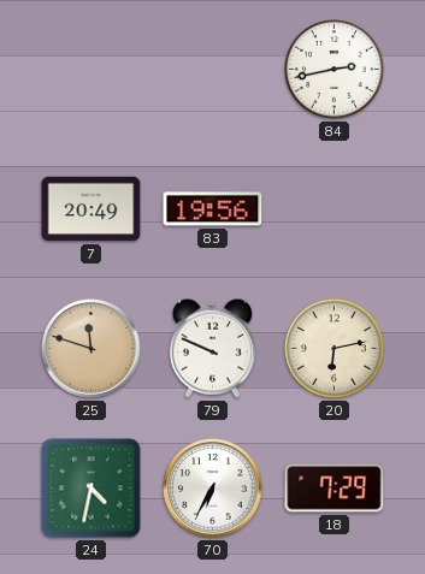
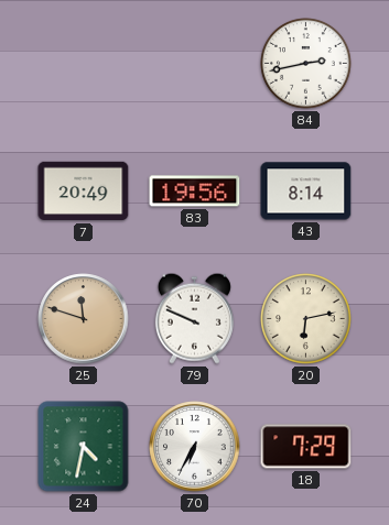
43: none -> 8:14
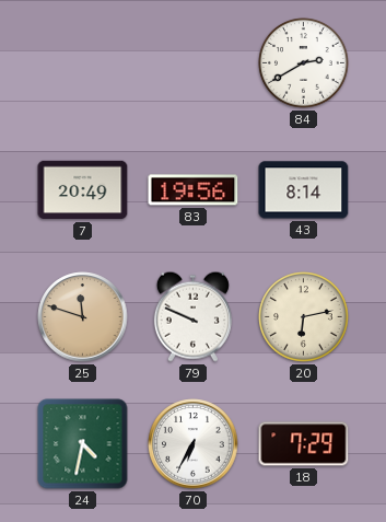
84: 2:43 -> 2:40
